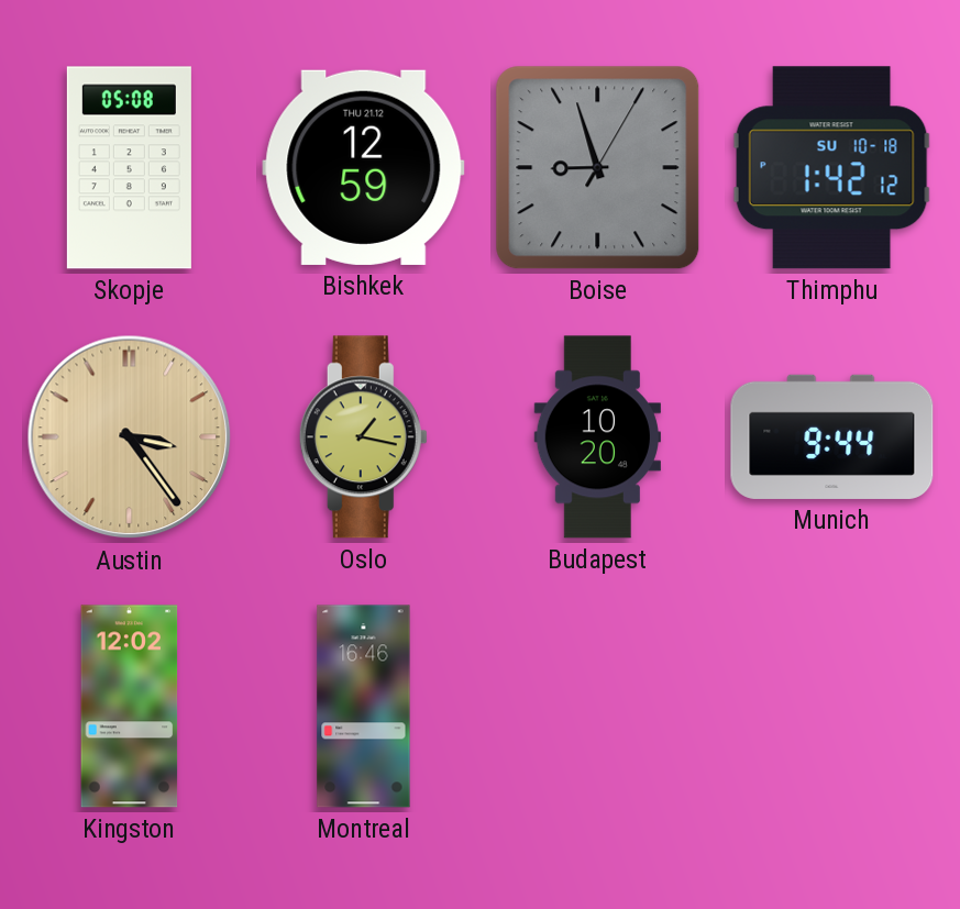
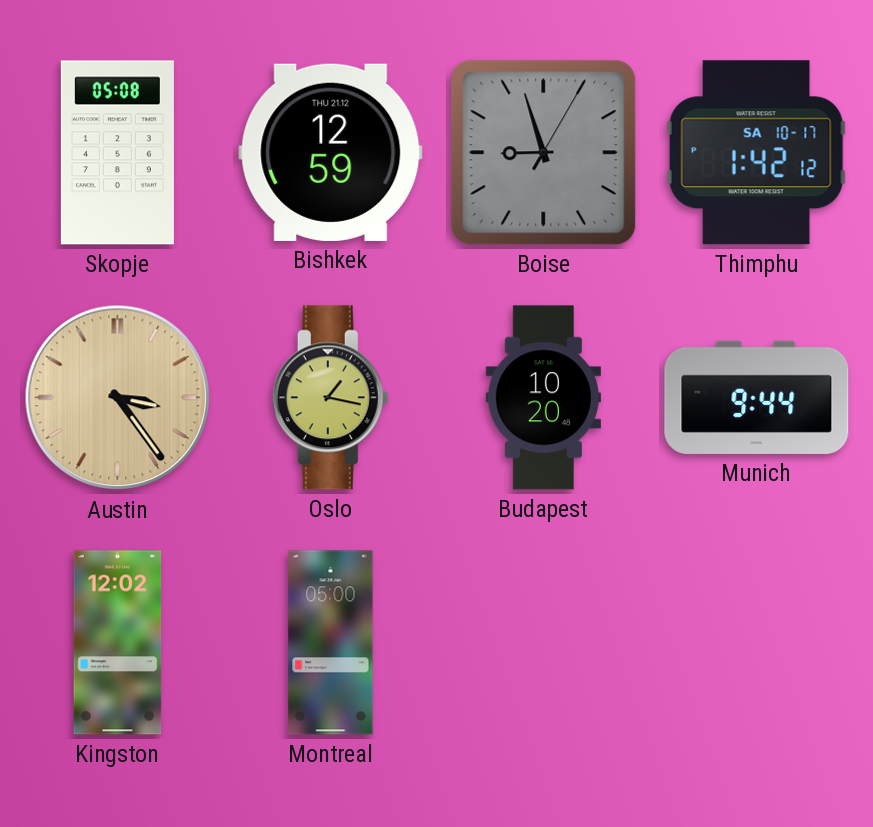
Thimphu date: SU 10-18 -> SA 10-17
Montreal: 16:46 -> 05:00
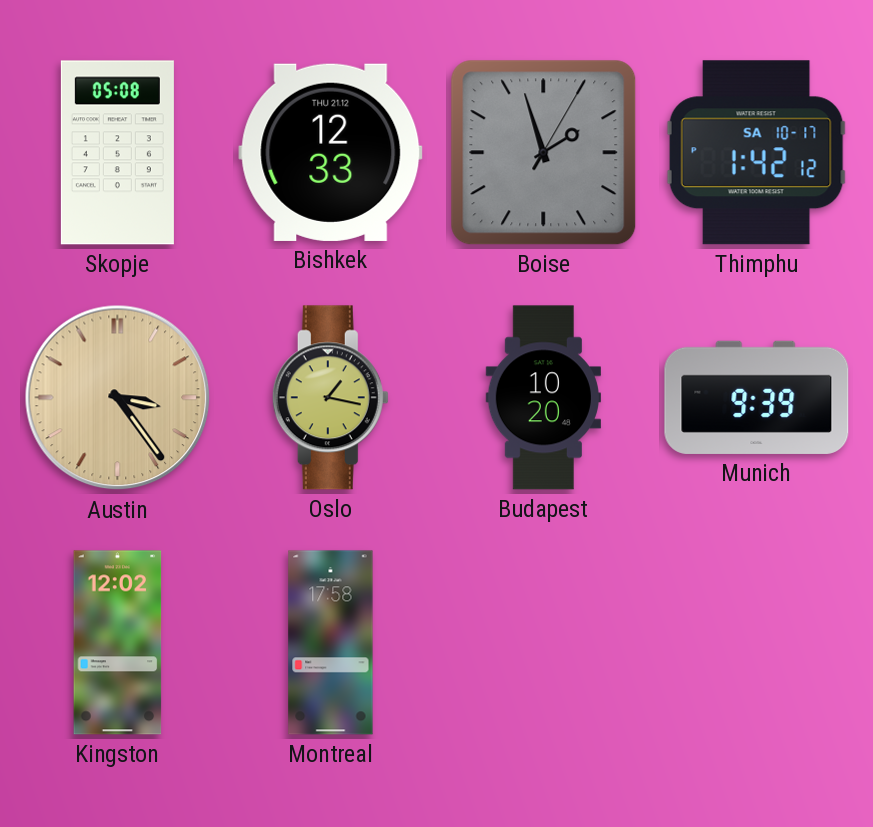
Bishkek: 12:59 -> 12:33
Boise: 8:57 -> 1:57
Munich: 9:44 -> 9:39
Montreal: 05:00 -> 17:58
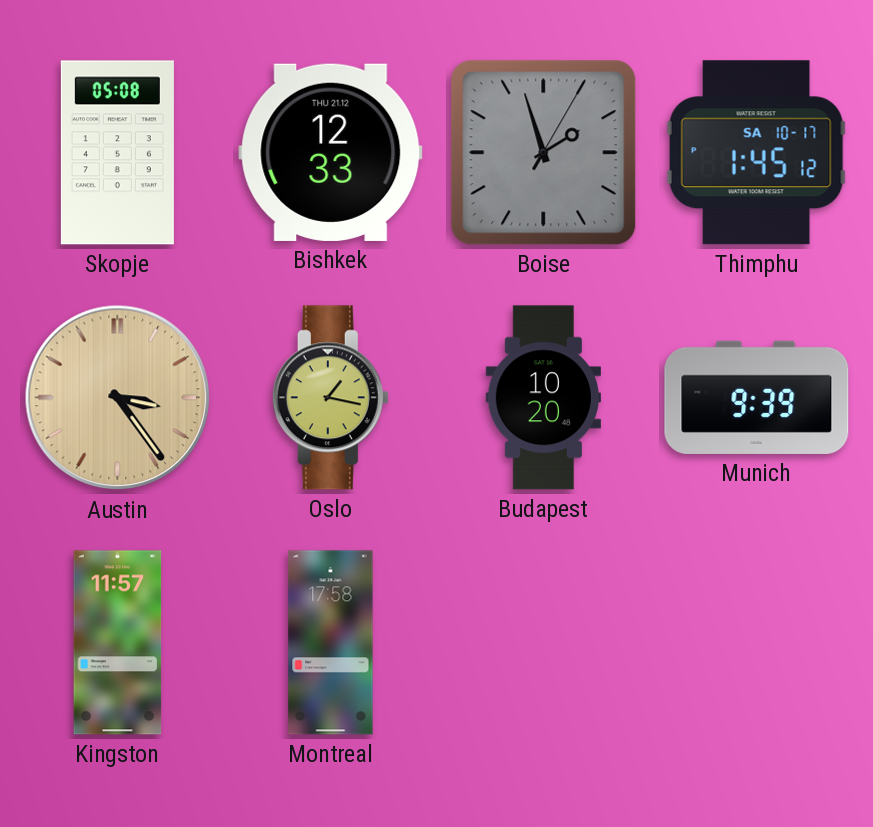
Thimphu: 1:42 -> 1:45
Kingston: 12:02 -> 11:57
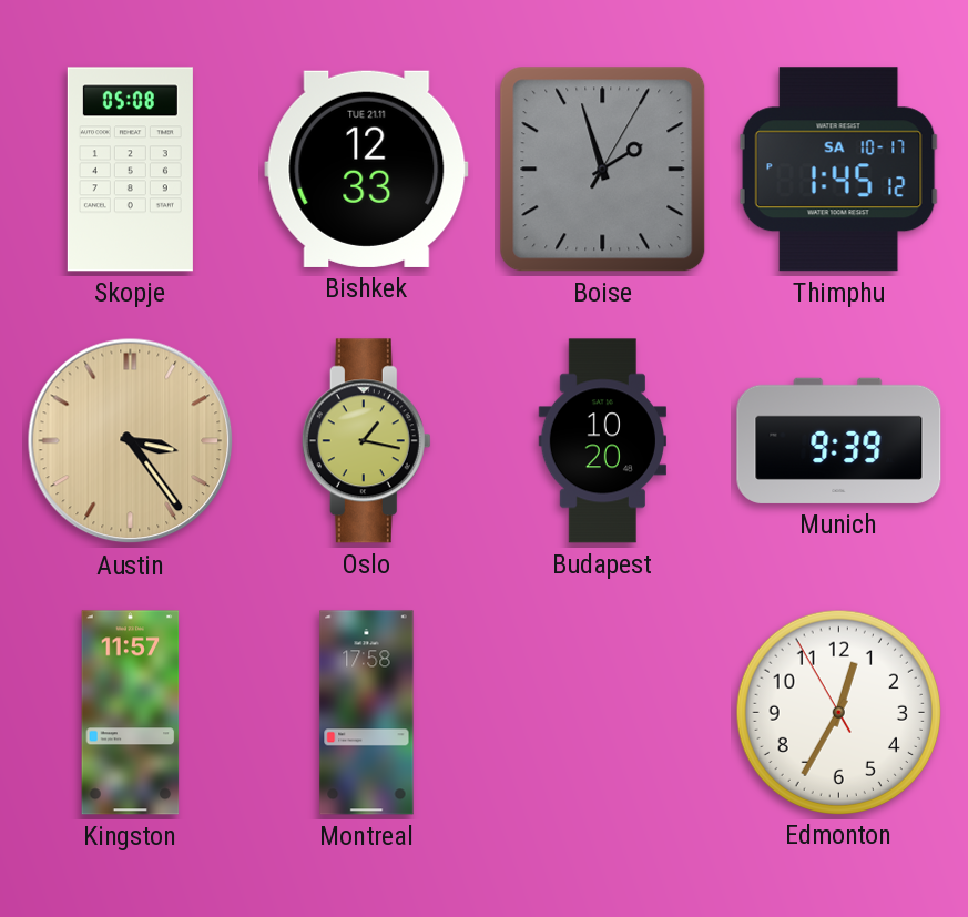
Bishkek date: THU 21.12 -> TUE 21.11
Edmonton: none -> 12:34
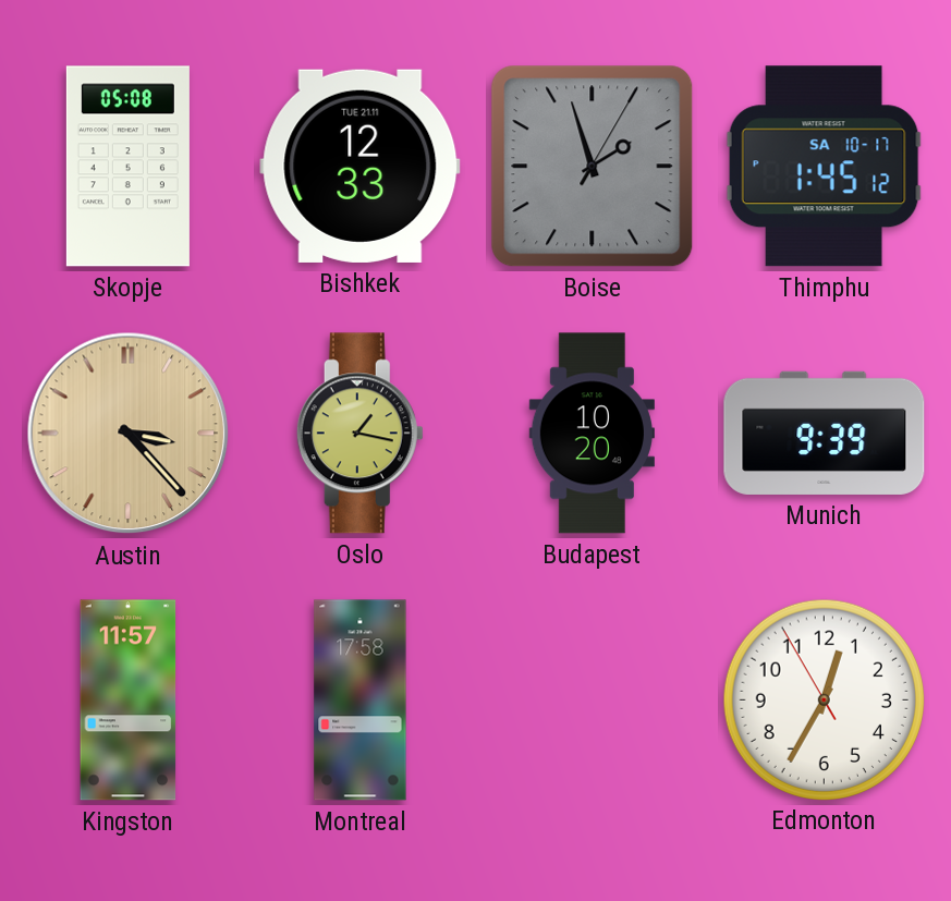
Austin: 3:24 -> 3:23
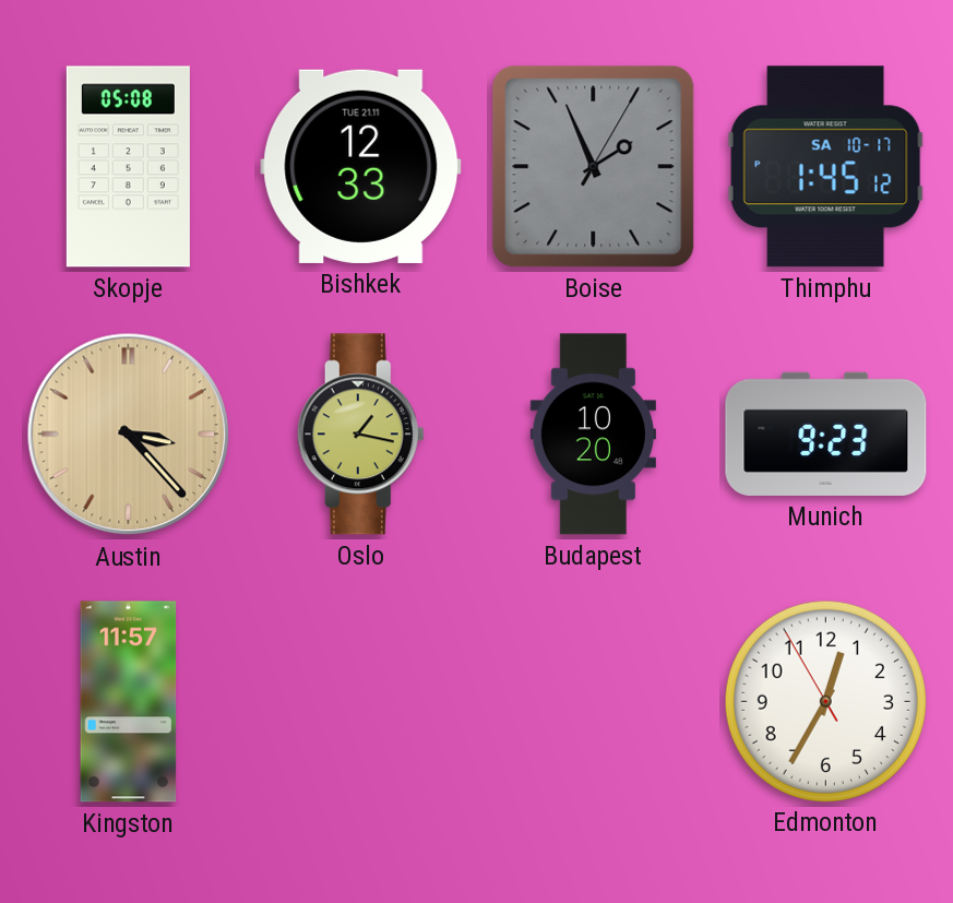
Boise: 1:57 -> 1:56
Munich: 9:39 -> 9:23
Montreal: 17:58 -> none
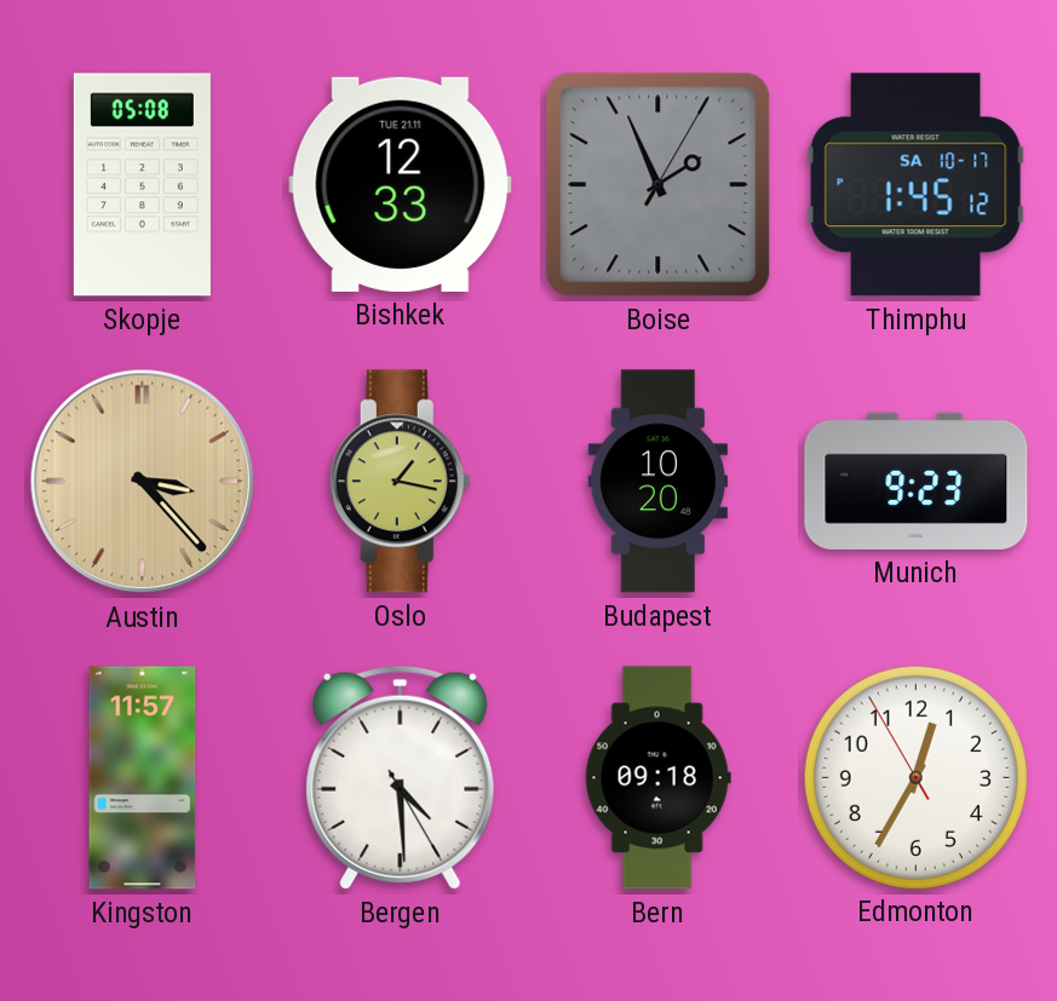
Bergen: none -> 4:29
Bern: none -> 09:18
